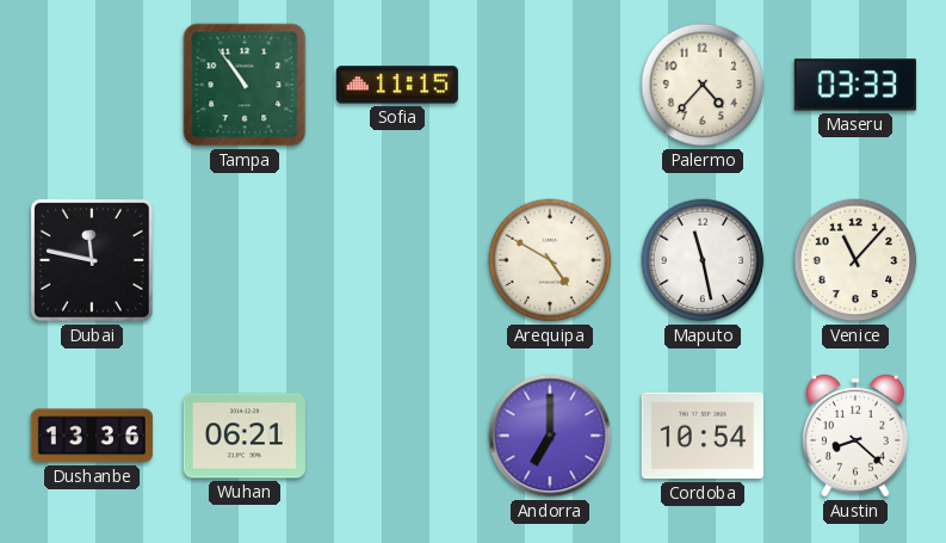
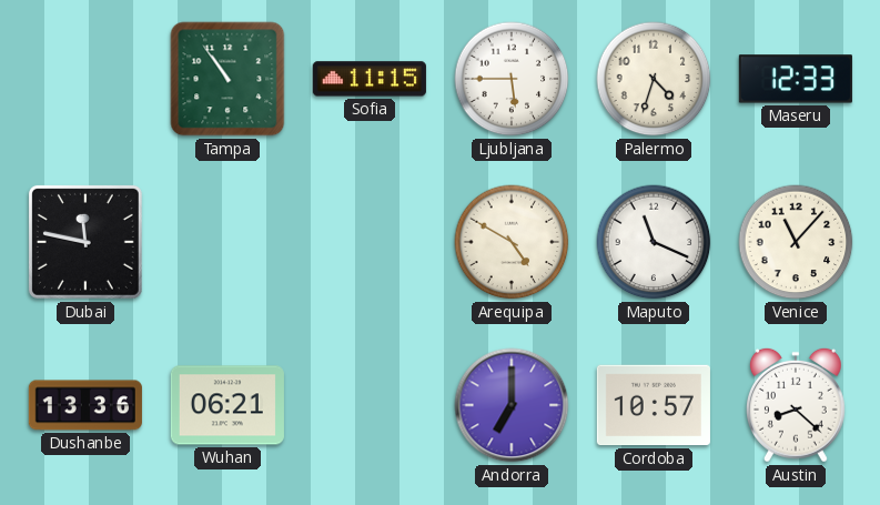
Ljubljana: none -> 5:45
Palermo: 4:37 -> 4:33
Maseru: 03:33 -> 12:33
Maputo: 11:28 -> 11:19
Cordoba: 10:54 -> 10:57
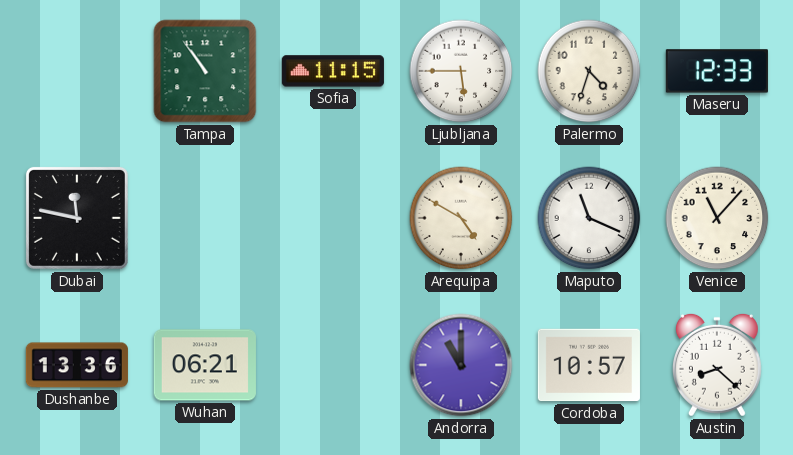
Andorra: 7:00 -> 11:00
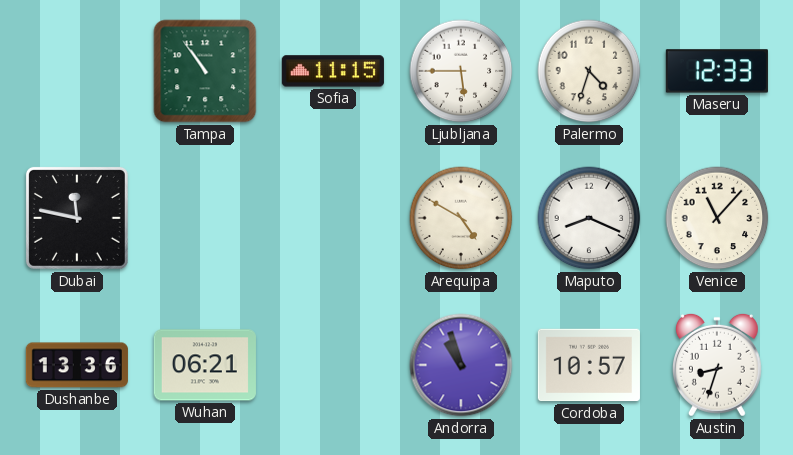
Maputo: 11:19 -> 8:19
Andorra: 11:00 -> 10:57
Austin: 8:22 -> 8:33
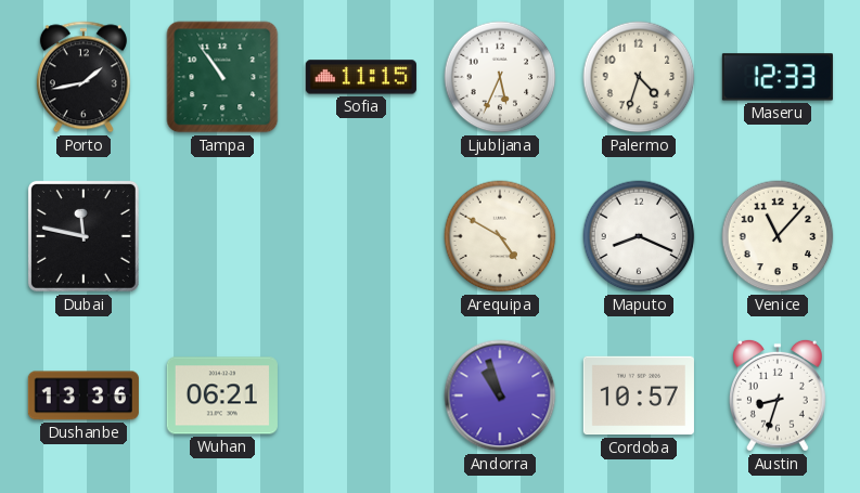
Porto: none -> 1:43
Ljubljana: 5:45 -> 5:34
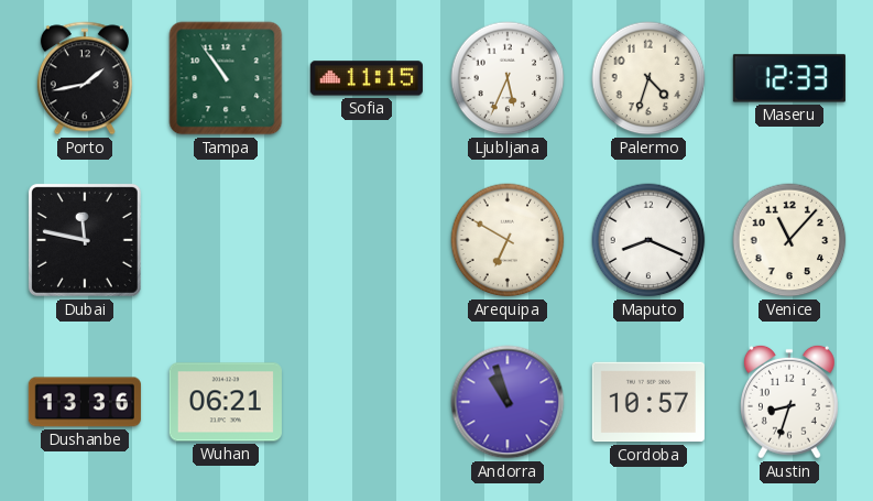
Arequipa: 4:50 -> 6:50
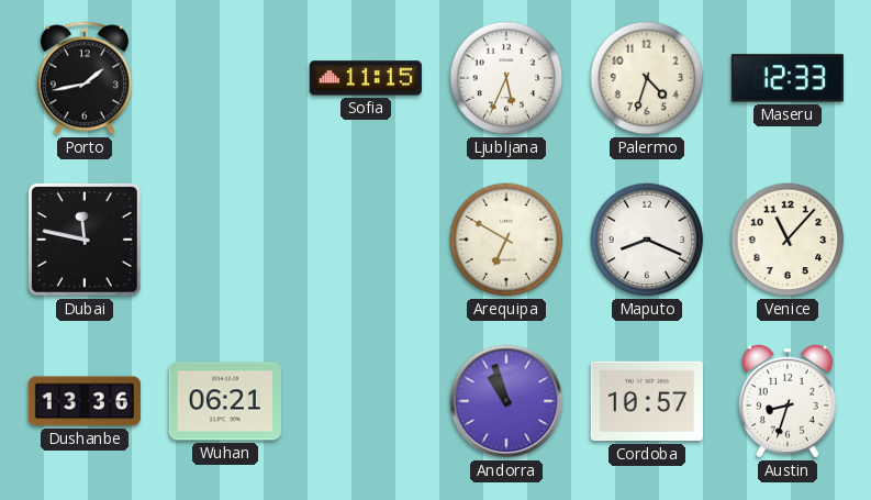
Tampa: 10:54 -> none
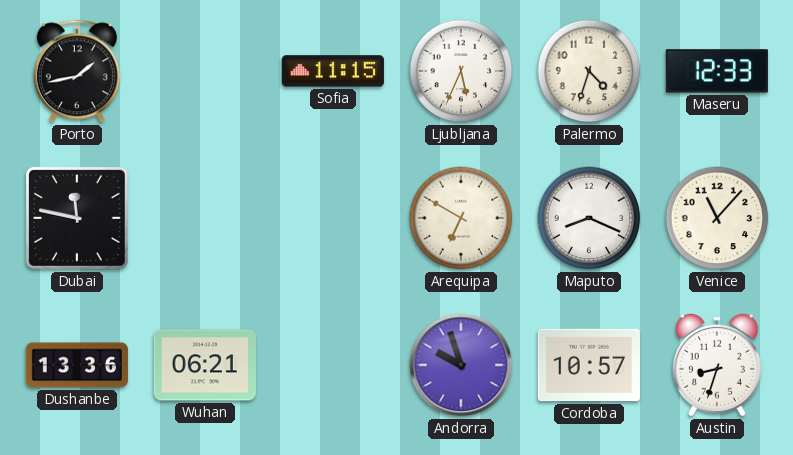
Andorra: 10:57 -> 9:57
